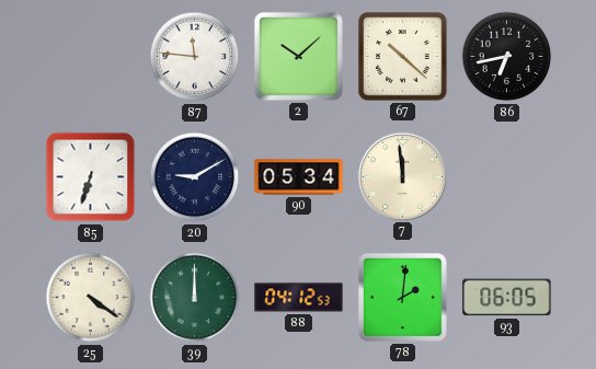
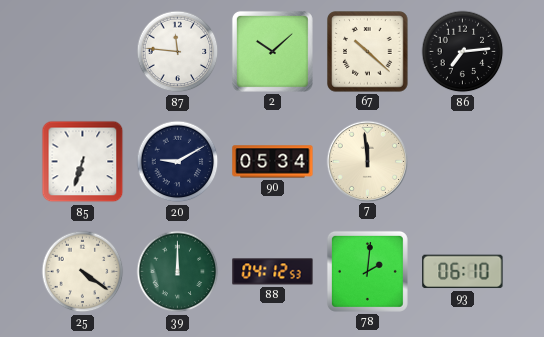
86: 6:43 -> 7:14
93: 06:05 -> 06:10
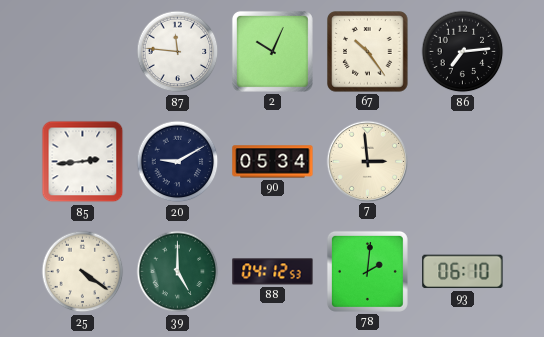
2: 10:08 -> 10:04
67: 10:22 -> 10:24
85: 6:33 -> 2:44
7: 11:59 -> 2:59
39: 12:00 -> 5:00
